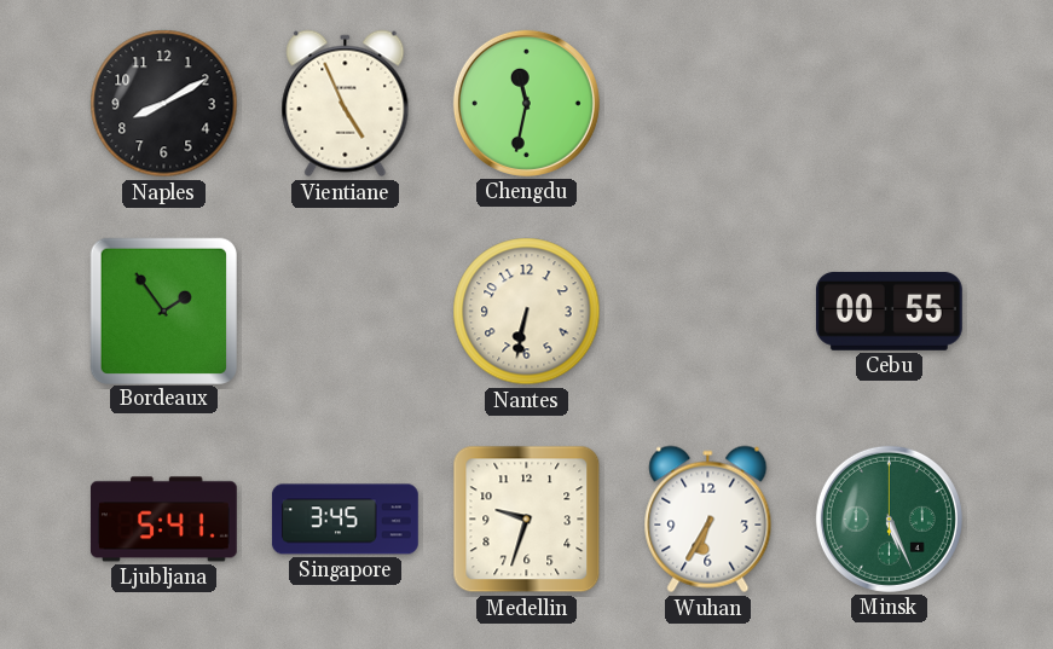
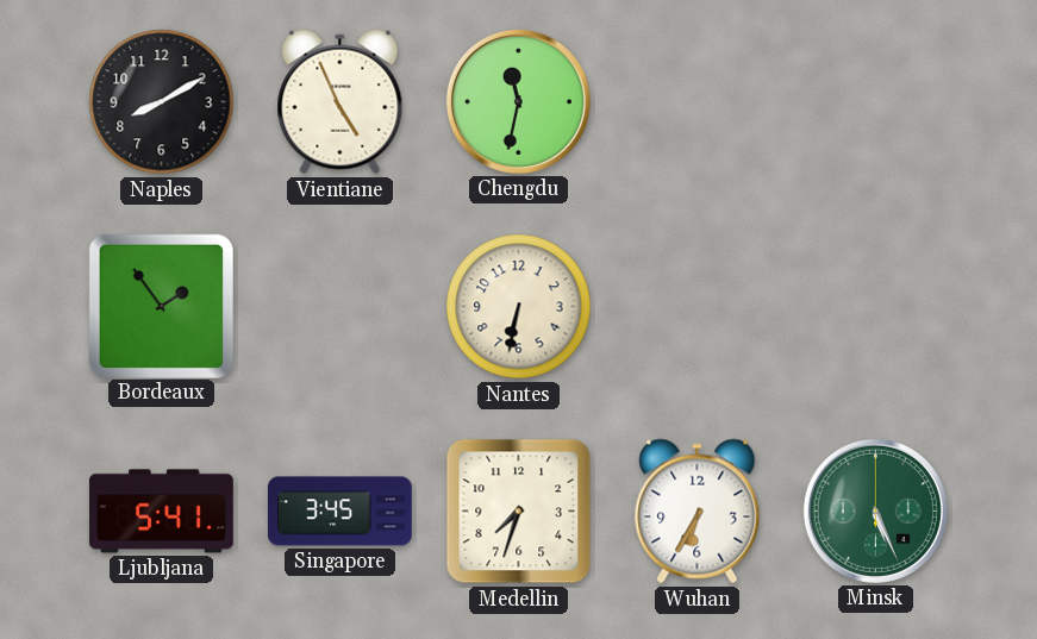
Cebu: 00:55 -> none
Medellin: 9:33 -> 7:33
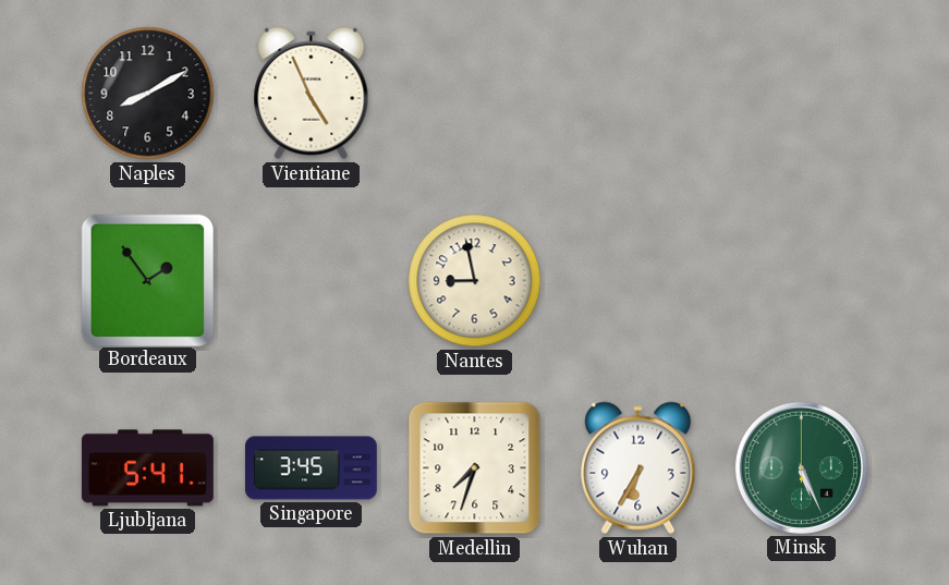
Chengdu: 11:32 -> none
Nantes: 6:32 -> 8:58
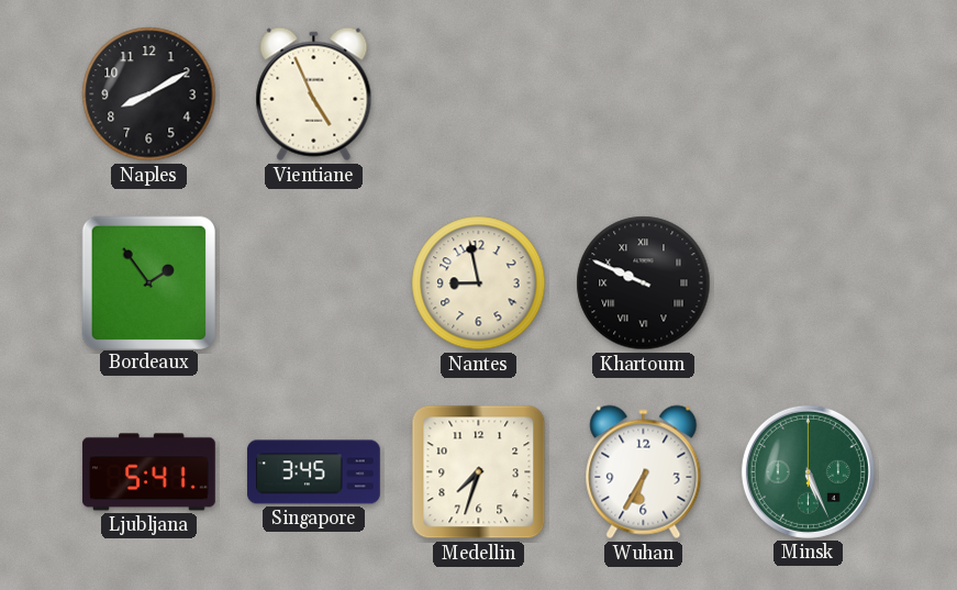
Khartoum: none -> 9:49
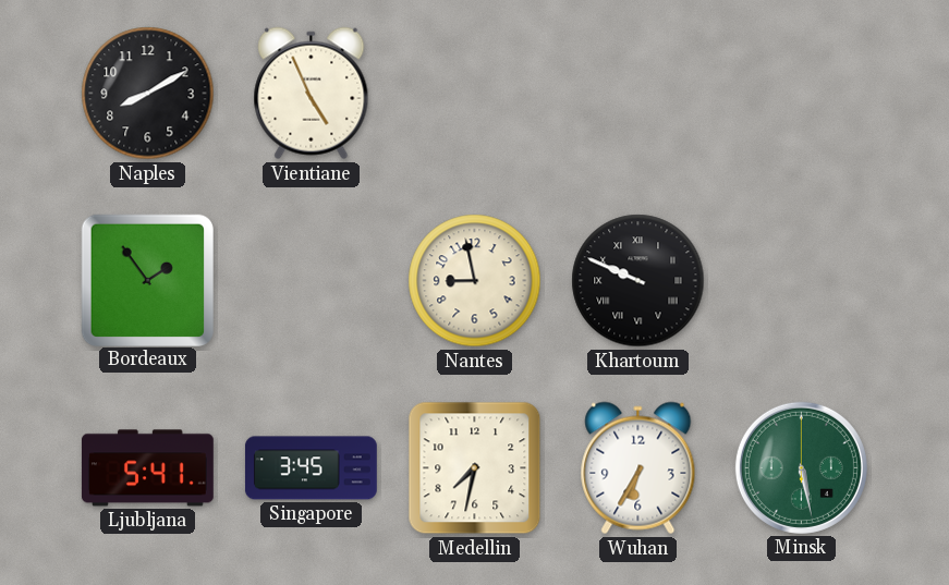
Medellin: 7:33 -> 7:32
Minsk: 5:26 -> 5:28
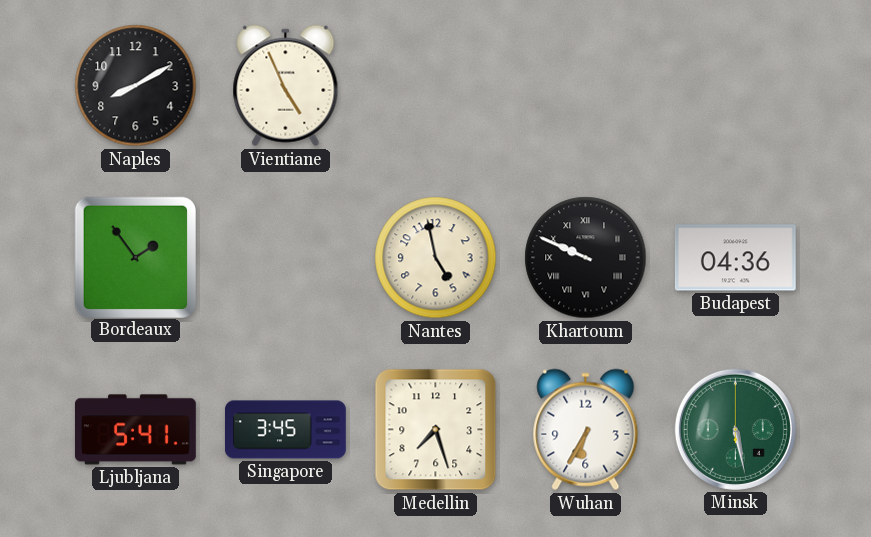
Nantes: 8:58 -> 4:58
Budapest: none -> 04:36
Medellin: 7:32 -> 7:27
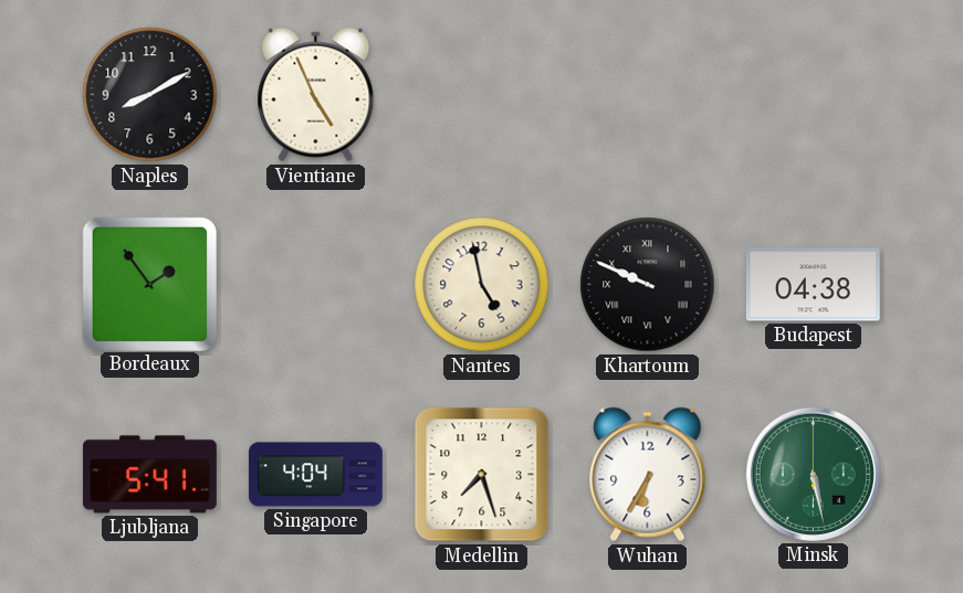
Budapest: 04:36 -> 04:38
Singapore: 3:45 -> 4:04
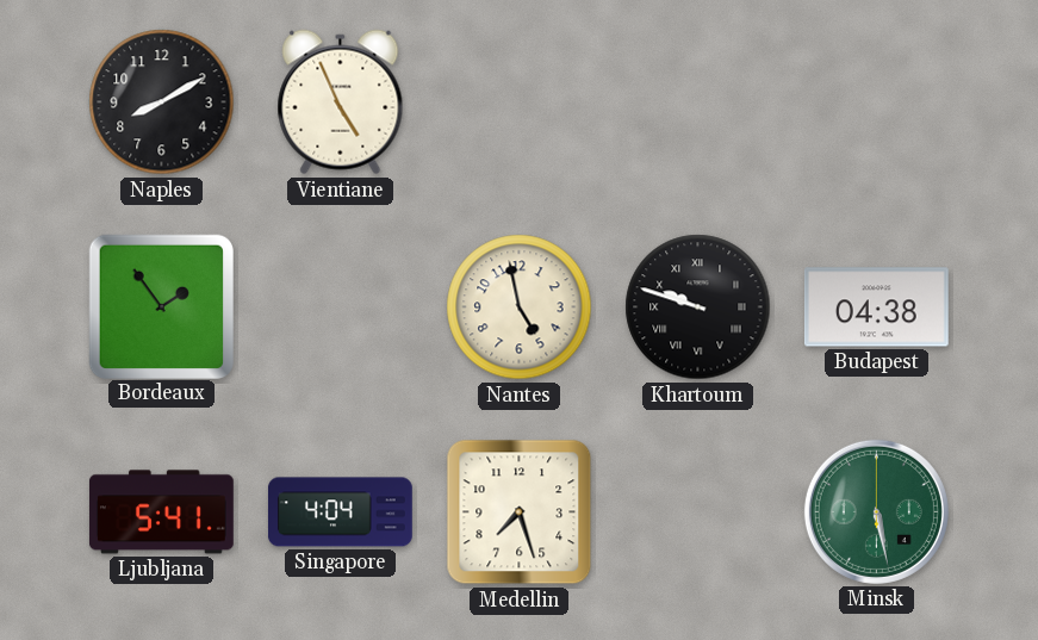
Khartoum: 9:49 -> 9:48
Wuhan: 6:35 -> none
